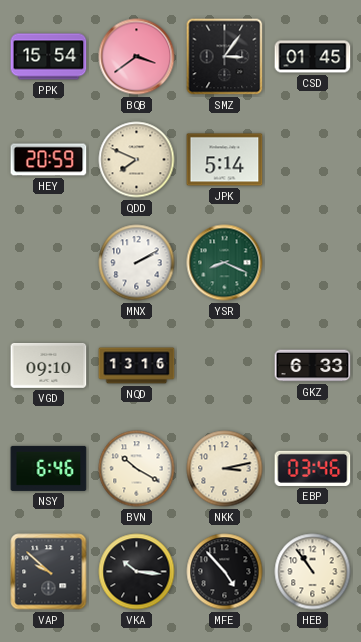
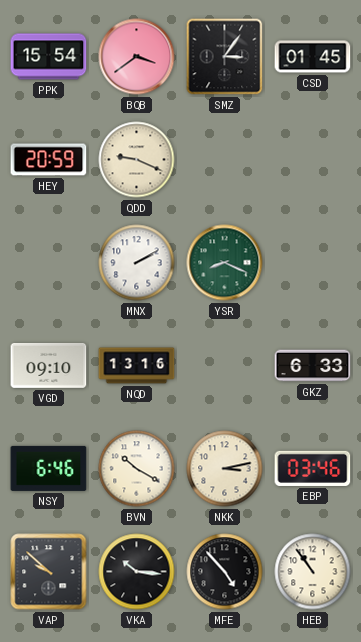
QDD: 7:49 -> 9:19
JPK: 5:14 -> none
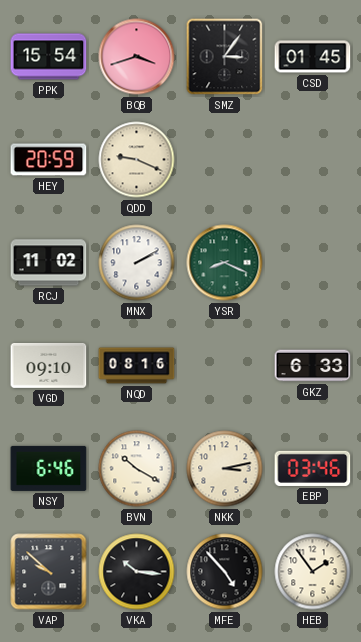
BQB: 3:39 -> 3:42
RCJ: none -> 11:02
NQD: 13:16 -> 08:16
HEB: 10:54 -> 1:54
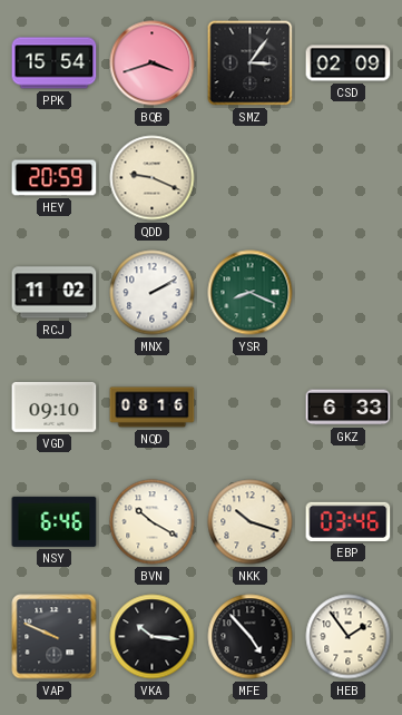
CSD: 01:45 -> 02:09
NKK: 3:13 -> 10:18
VAP: 9:52 -> 9:49
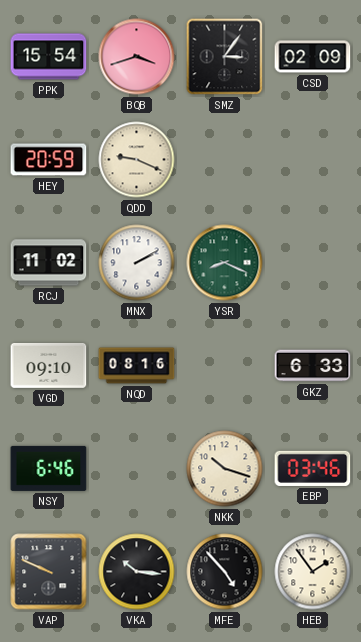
BVN: 10:20 -> none
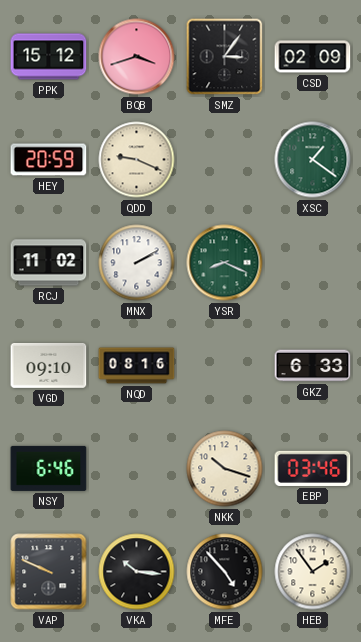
PPK: 15:54 -> 15:12
XSC: none -> 1:21
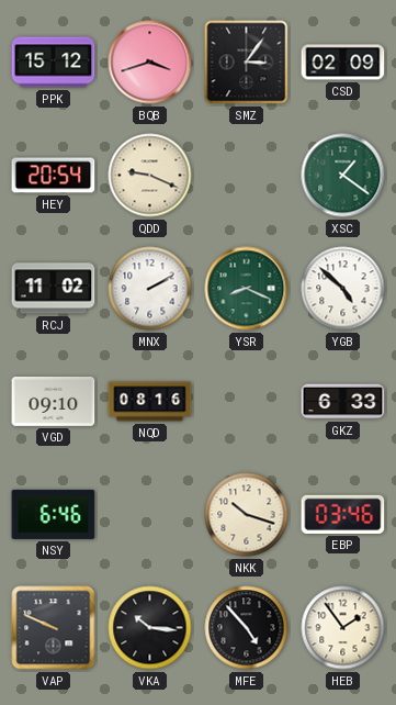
HEY: 20:59 -> 20:54
YGB: none -> 4:52
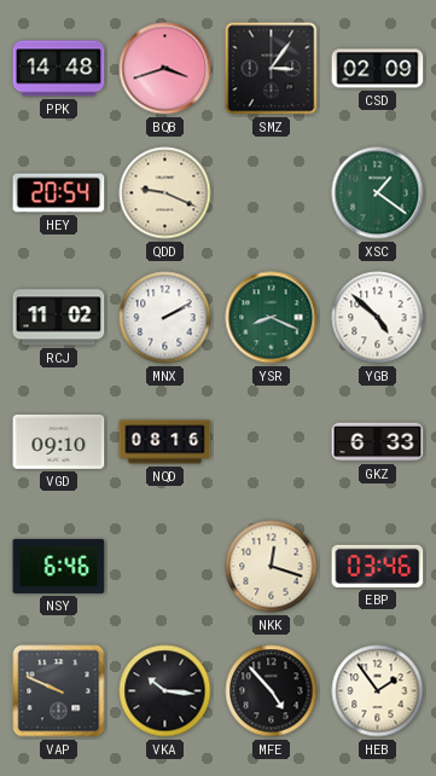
PPK: 15:12 -> 14:48
NKK: 10:18 -> 12:18
